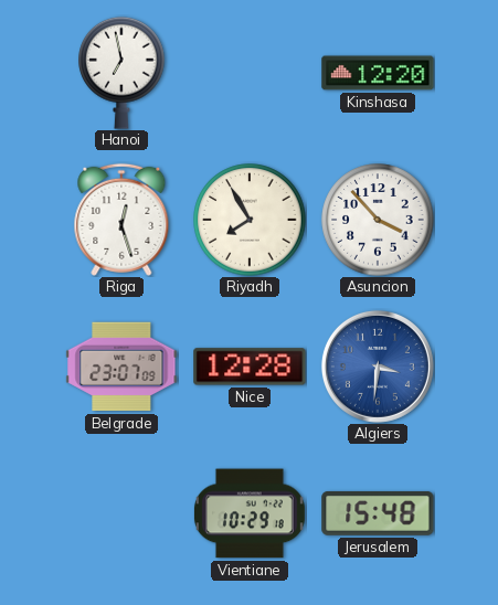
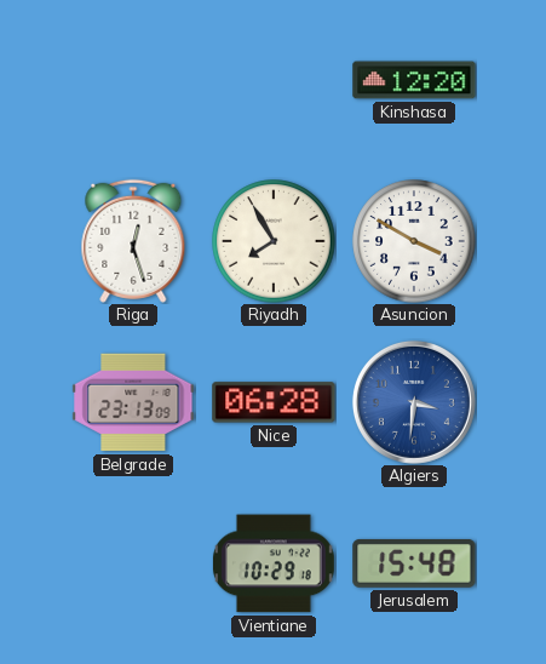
Hanoi: 6:58 -> none
Asuncion: 3:53 -> 3:50
Belgrade: 23:07 -> 23:13
Nice: 12:28 -> 06:28
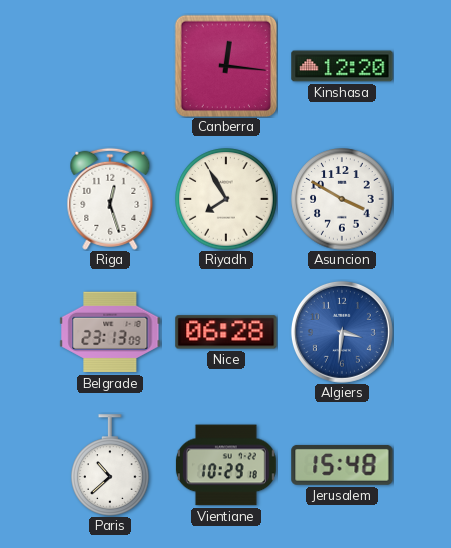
Canberra: none -> 12:16
Paris: none -> 10:38
